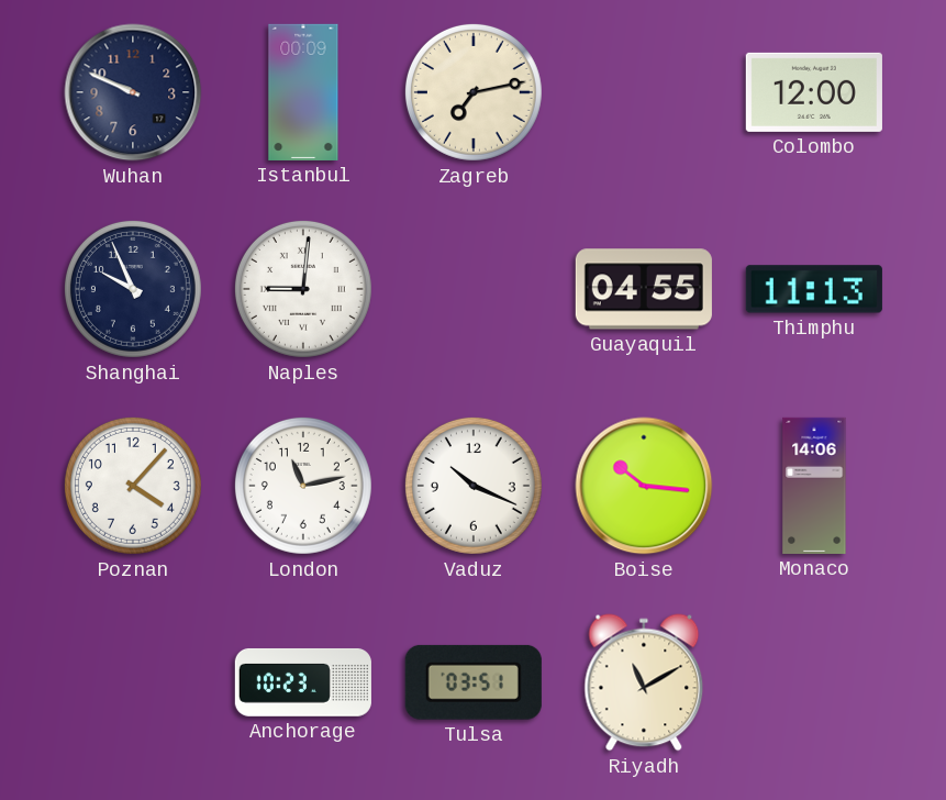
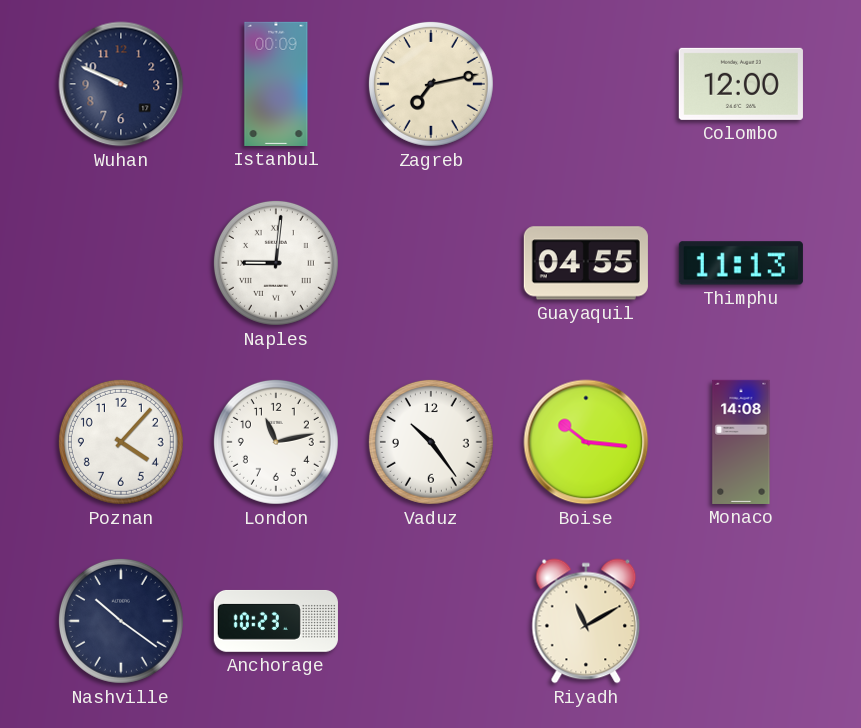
Shanghai: 9:56 -> none
Vaduz: 10:19 -> 10:24
Monaco: 14:06 -> 14:08
Nashville: none -> 10:21
Tulsa: 03:51 -> none
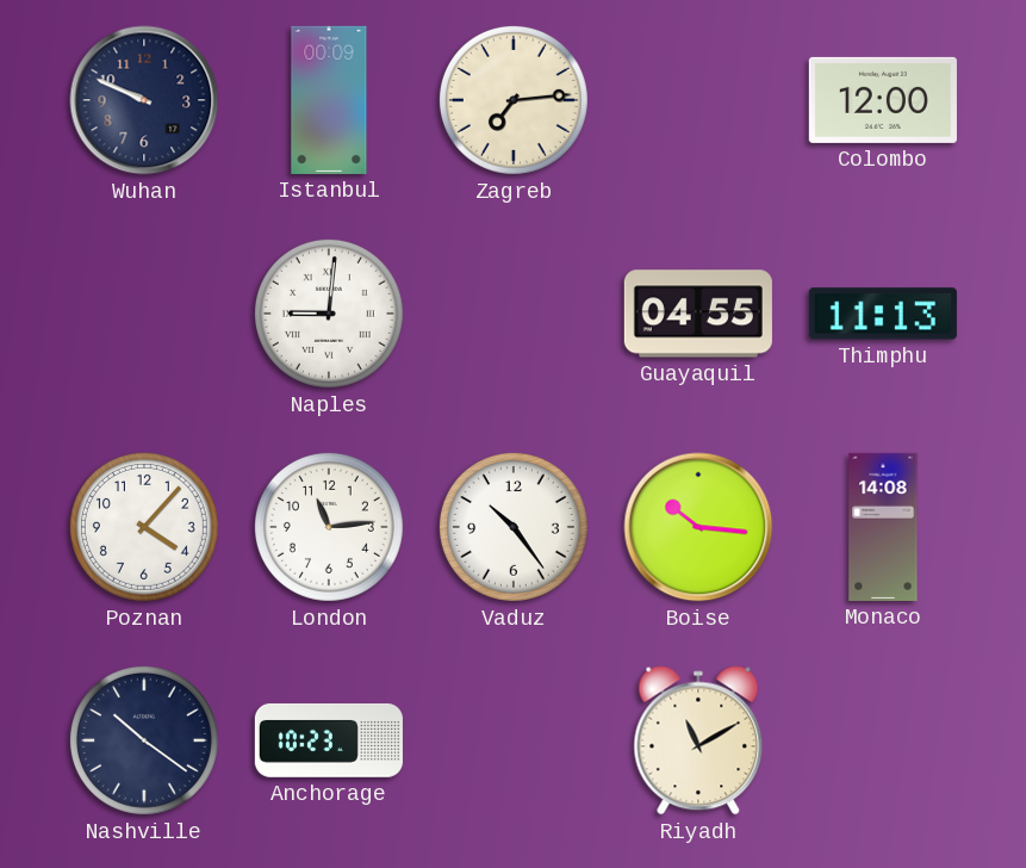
Zagreb: 7:13 -> 7:14
London: 11:13 -> 11:14
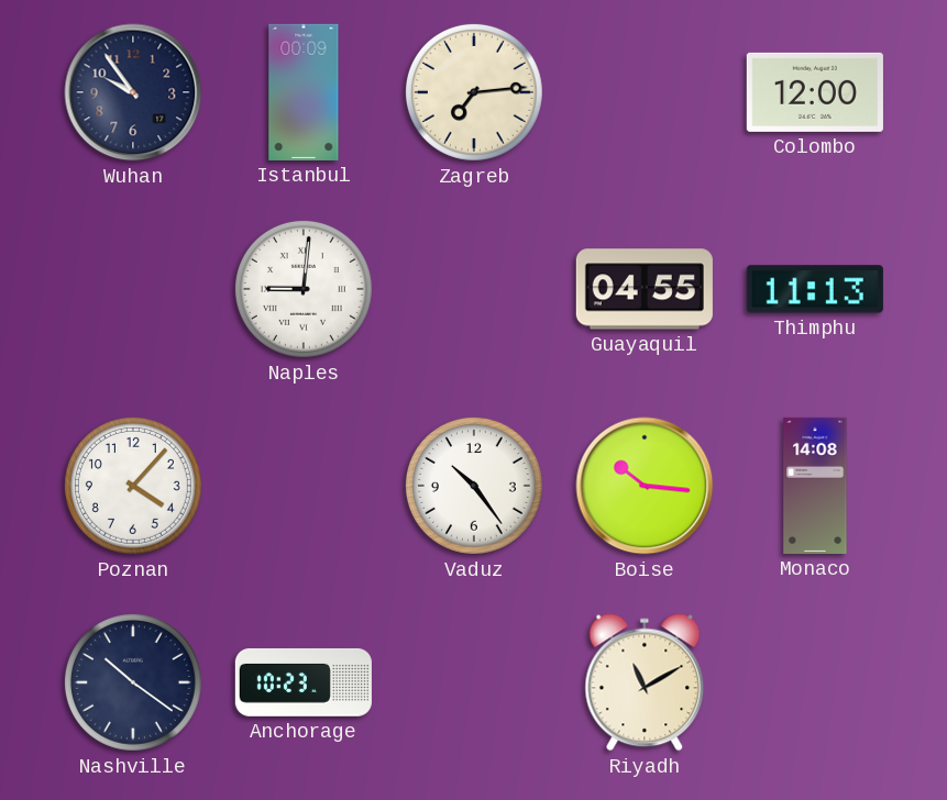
Wuhan: 9:49 -> 9:54
London: 11:14 -> none
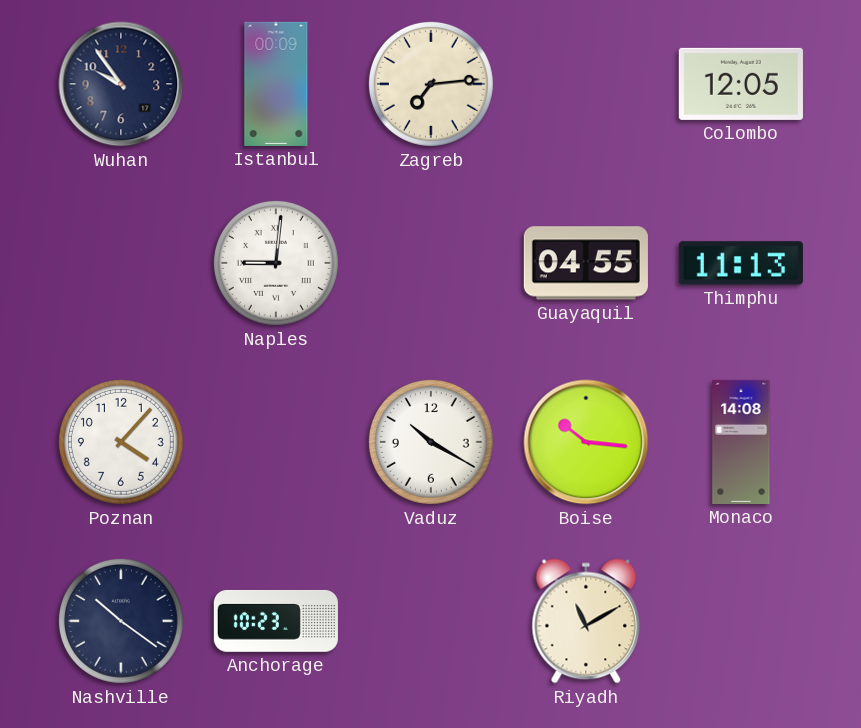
Colombo: 12:00 -> 12:05
Vaduz: 10:24 -> 10:20
